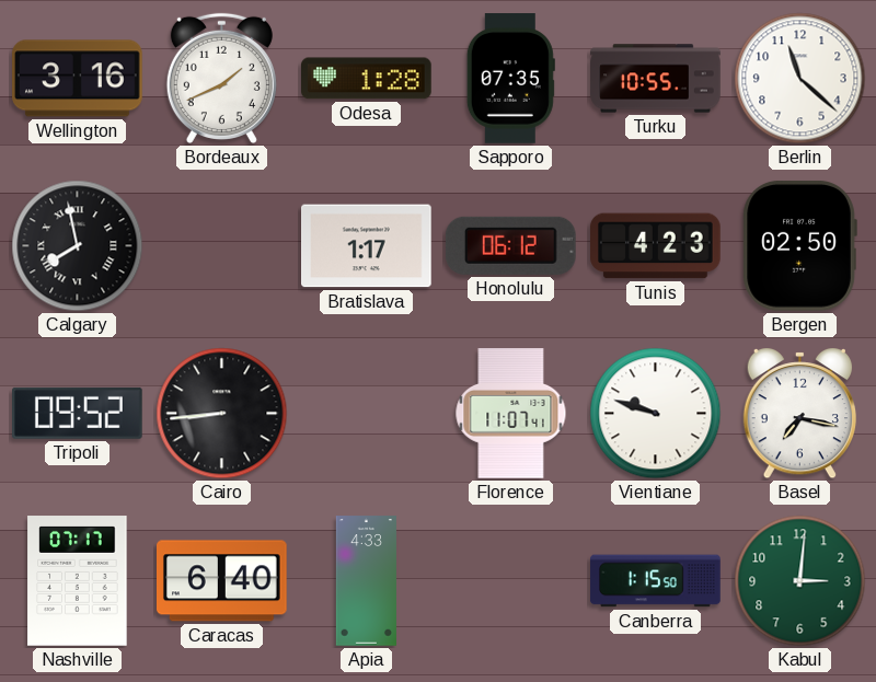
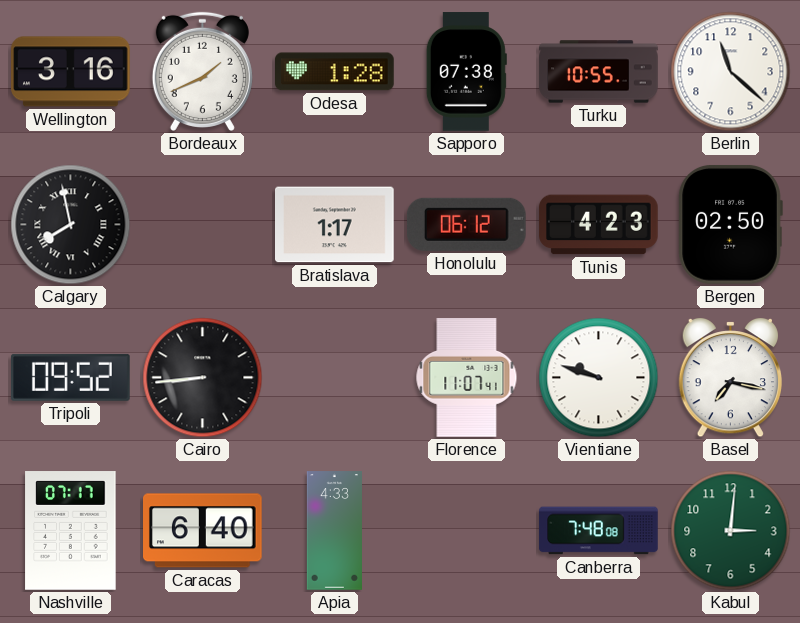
Sapporo: 07:35 -> 07:38
Canberra: 1:15 -> 7:48
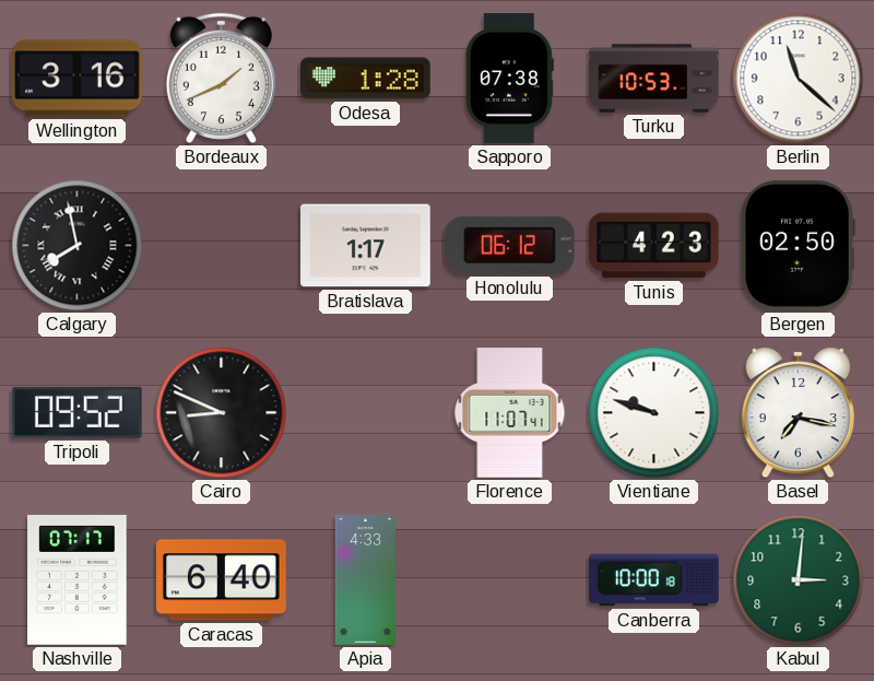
Turku: 10:55 -> 10:53
Cairo: 8:44 -> 8:49
Canberra: 7:48 -> 10:00
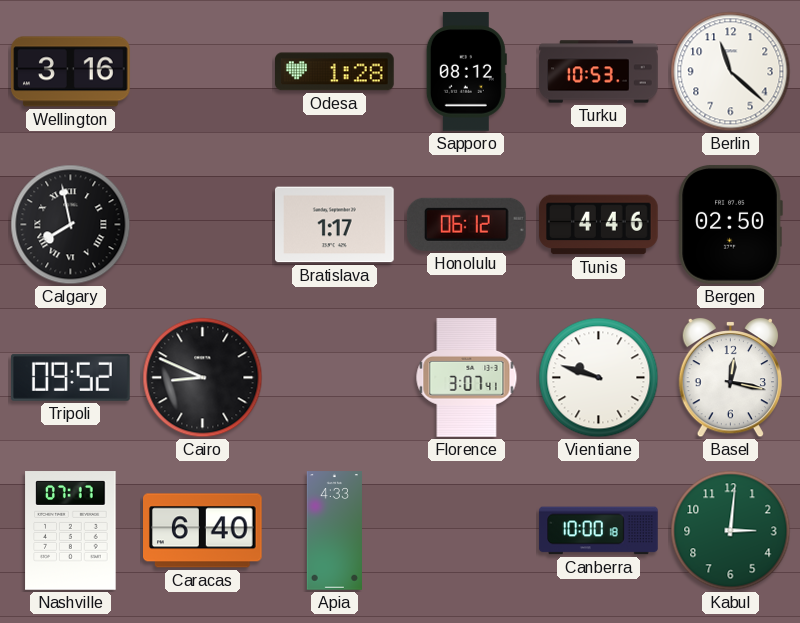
Bordeaux: 1:41 -> none
Sapporo: 07:38 -> 08:12
Tunis: 4:23 -> 4:46
Florence: 11:07 -> 3:07
Basel: 7:17 -> 12:17
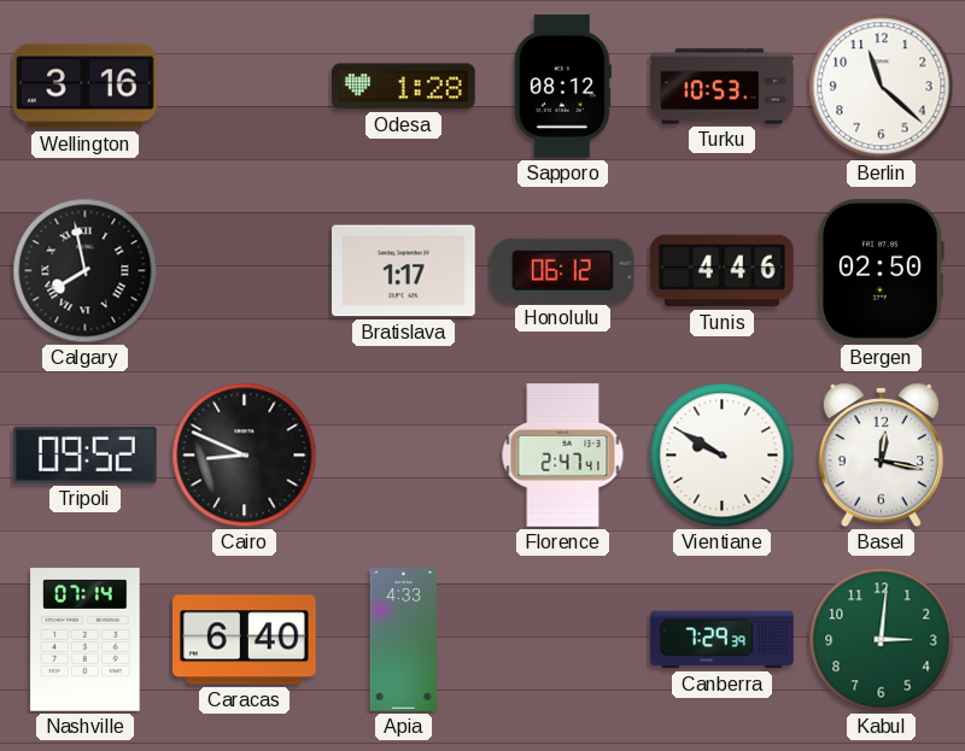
Florence: 3:07 -> 2:47
Vientiane: 9:48 -> 9:50
Nashville: 07:17 -> 07:14
Canberra: 10:00 -> 7:29
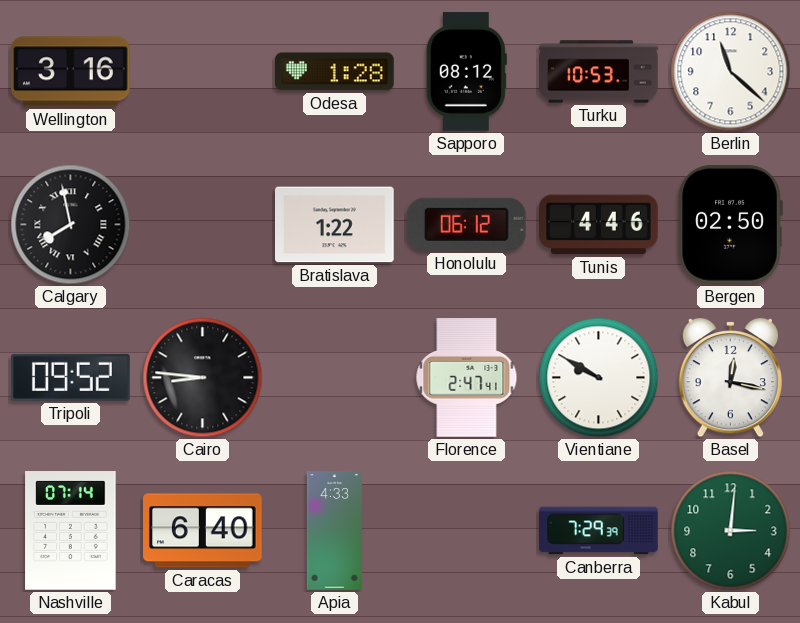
Bratislava: 1:17 -> 1:22
Cairo: 8:49 -> 8:46
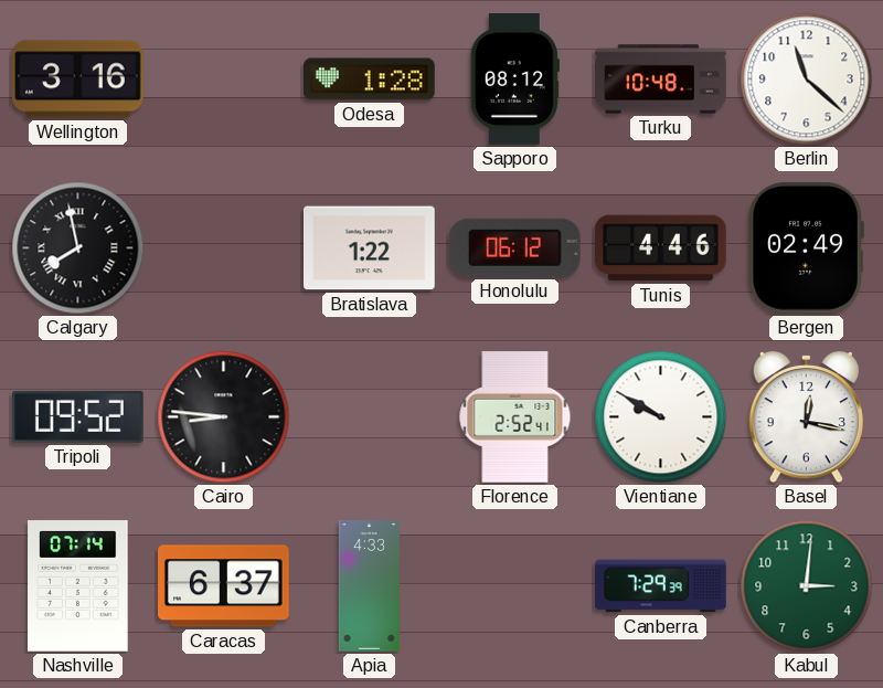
Turku: 10:53 -> 10:48
Bergen: 02:50 -> 02:49
Florence: 2:47 -> 2:52
Caracas: 6:40 -> 6:37
